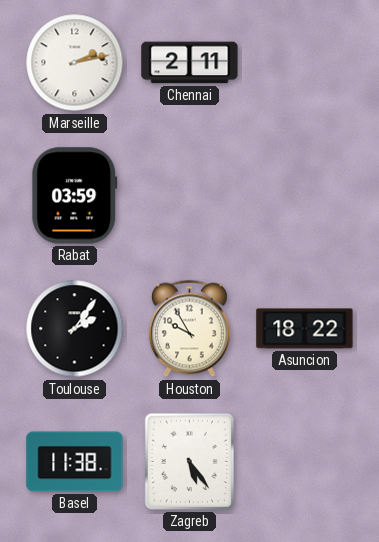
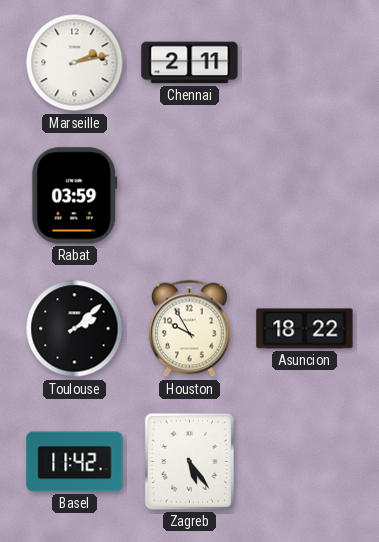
Toulouse: 2:06 -> 2:08
Basel: 11:38 -> 11:42
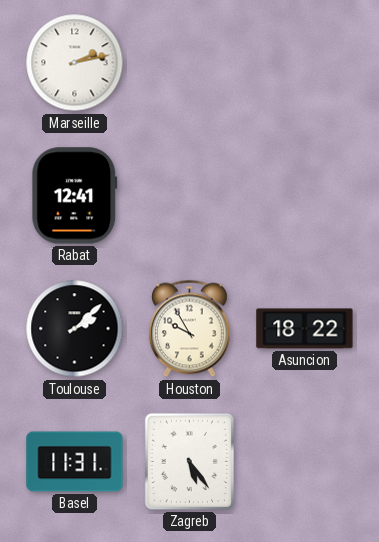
Chennai: 2:11 -> none
Rabat: 03:59 -> 12:41
Basel: 11:42 -> 11:31
